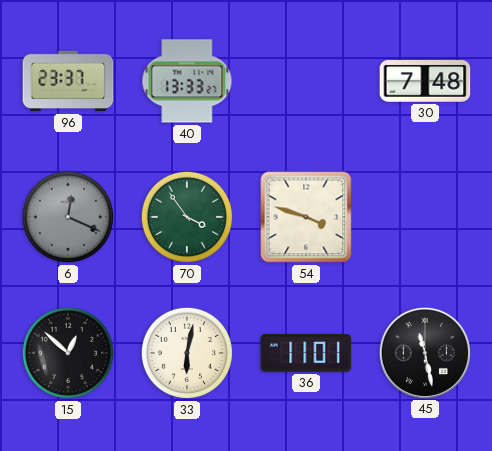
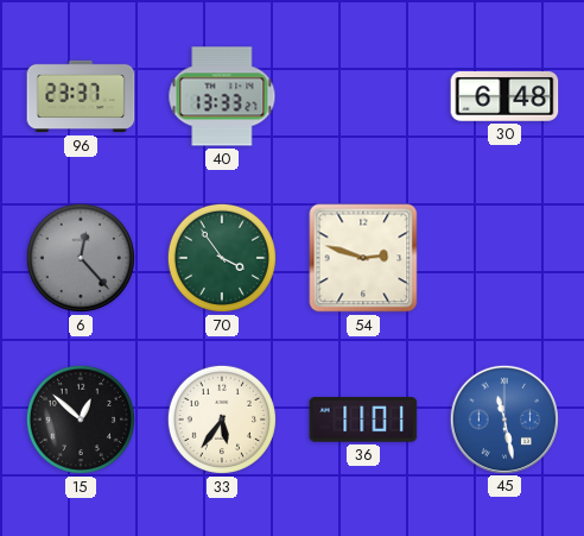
30: 7:48 -> 6:48
6: 12:19 -> 12:23
54: 3:48 -> 2:48
33: 6:02 -> 5:36
45 dial: black -> blue
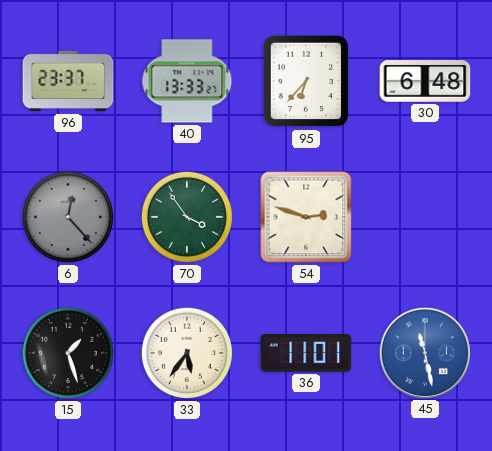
95: none -> 6:37
15: 12:52 -> 1:27
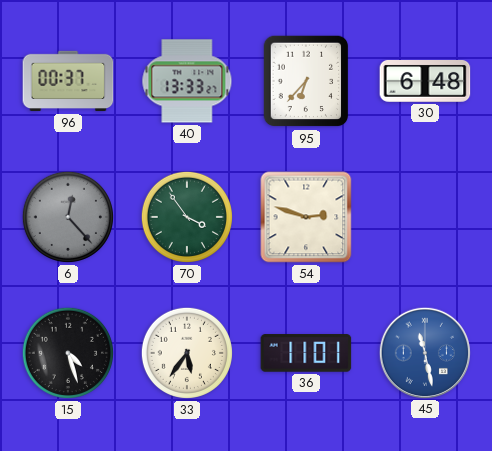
96: 23:37 -> 00:37
15: 1:27 -> 4:27
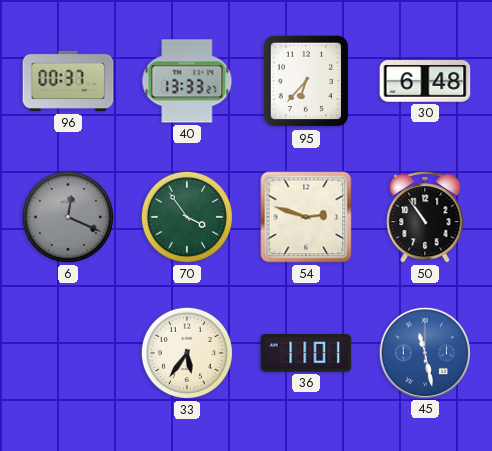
6: 12:23 -> 12:19
50: none -> 10:54
15: 4:27 -> none
